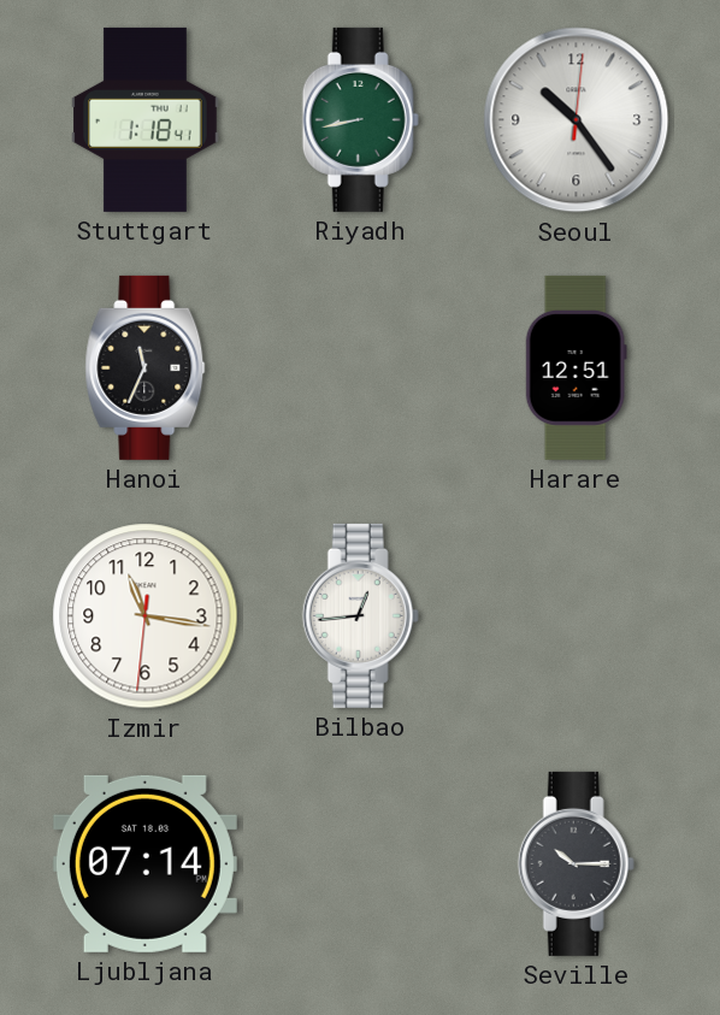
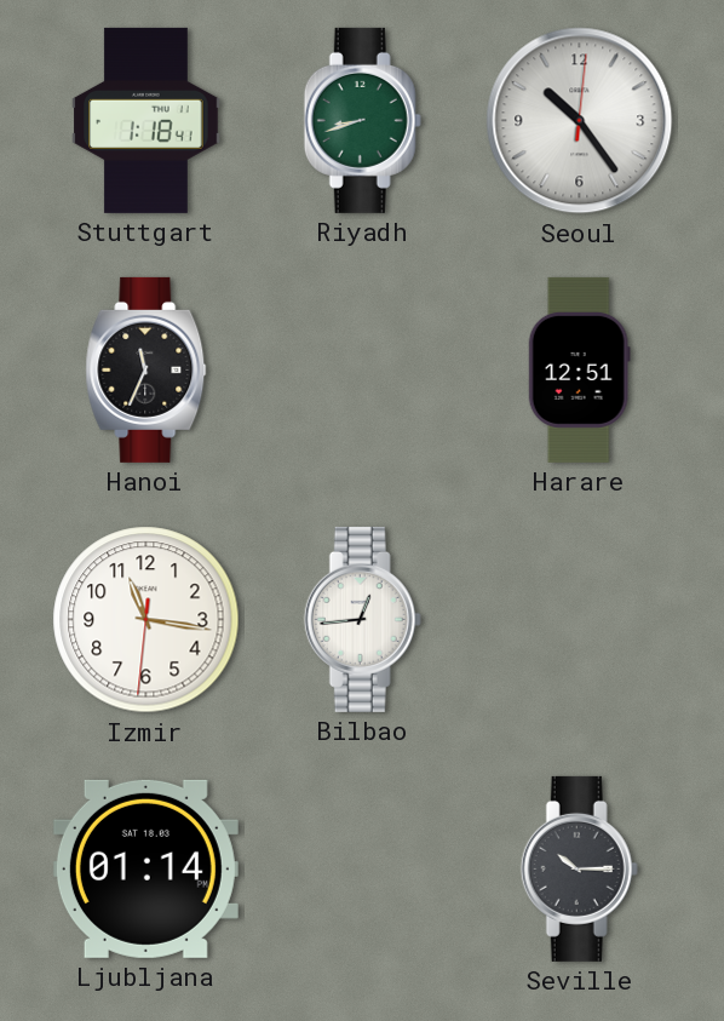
Riyadh: 8:43 -> 8:42
Ljubljana: 07:14 -> 01:14
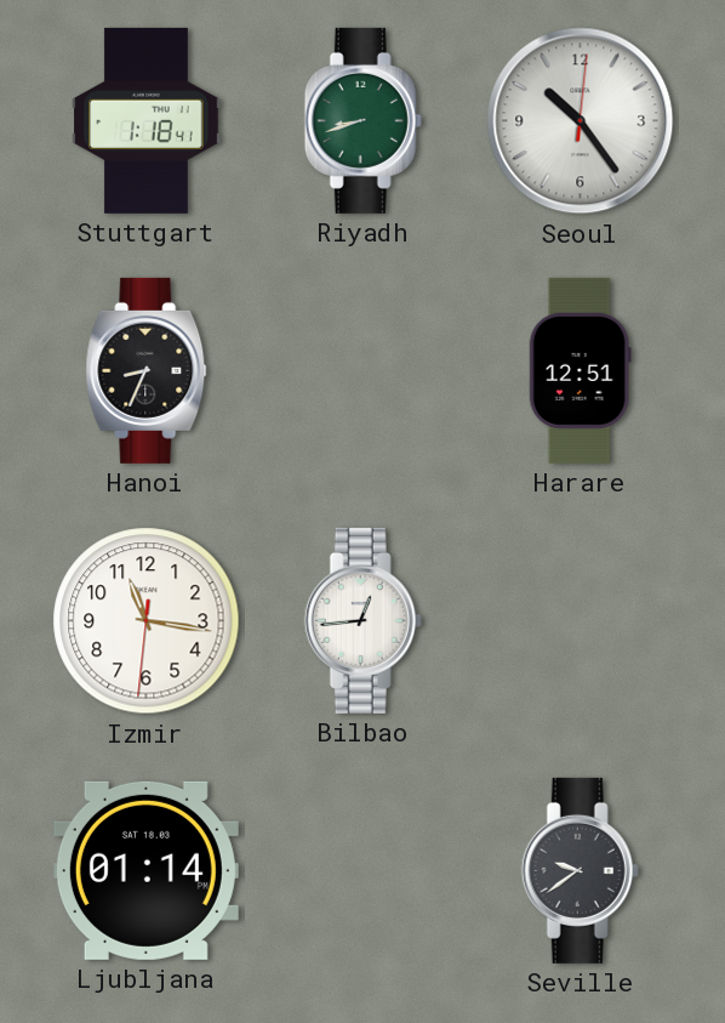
Hanoi: 11:34 -> 8:34
Seville: 10:15 -> 9:39
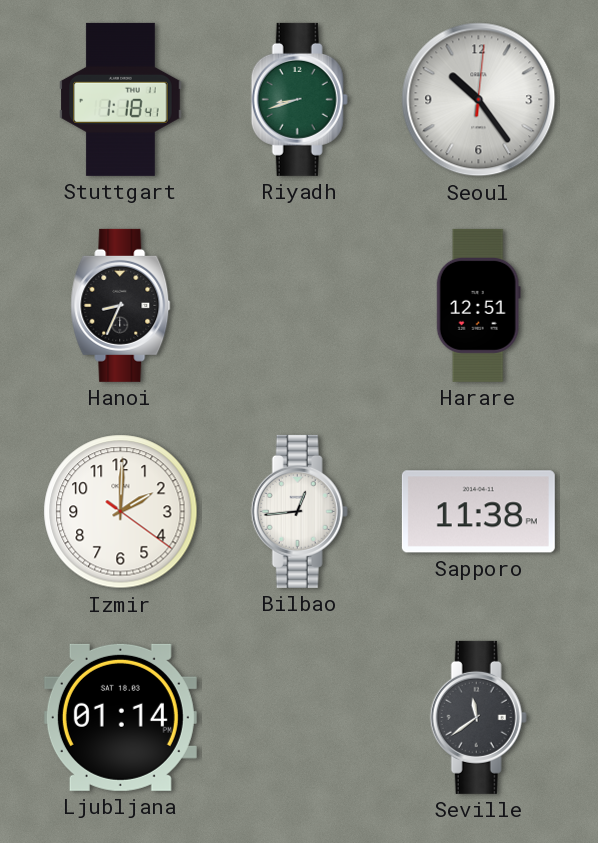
Izmir: 11:16 -> 2:00
Sapporo: none -> 11:38
Seville: 9:39 -> 11:39
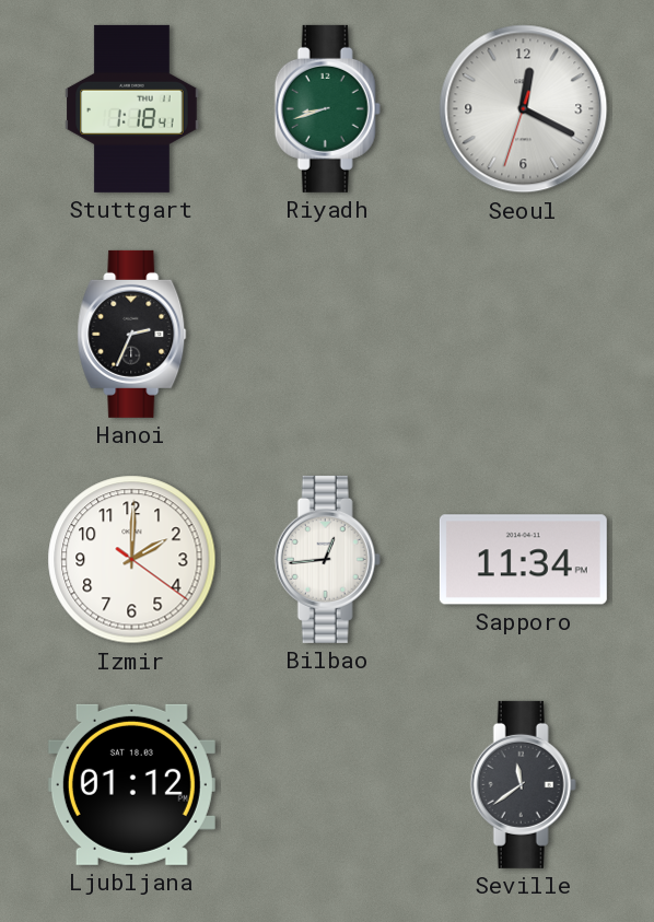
Seoul: 10:24 -> 12:19
Hanoi: 8:34 -> 2:34
Harare: 12:51 -> none
Sapporo: 11:38 -> 11:34
Ljubljana: 01:14 -> 01:12
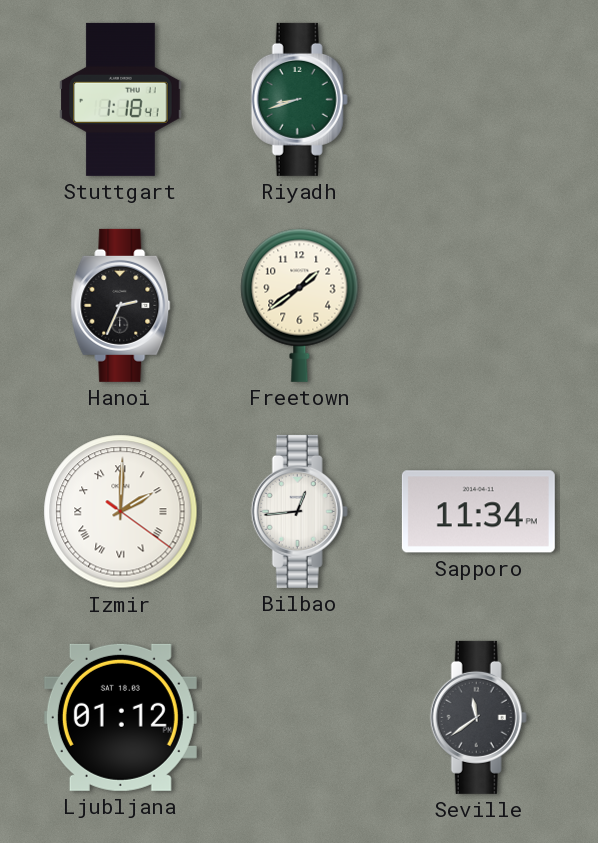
Seoul: 12:19 -> none
Freetown: none -> 1:39
Izmir numerals: Arabic -> Roman
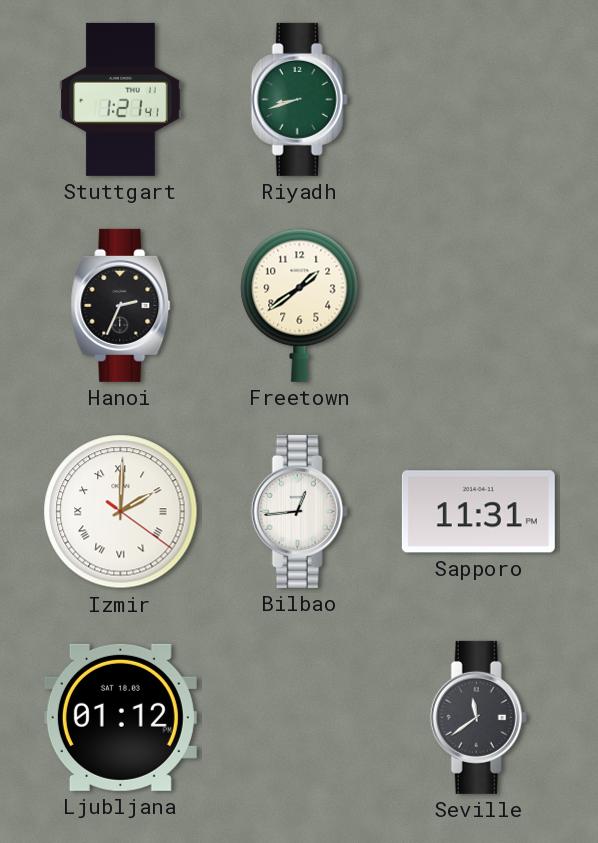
Stuttgart: 1:18 -> 1:21
Sapporo: 11:34 -> 11:31
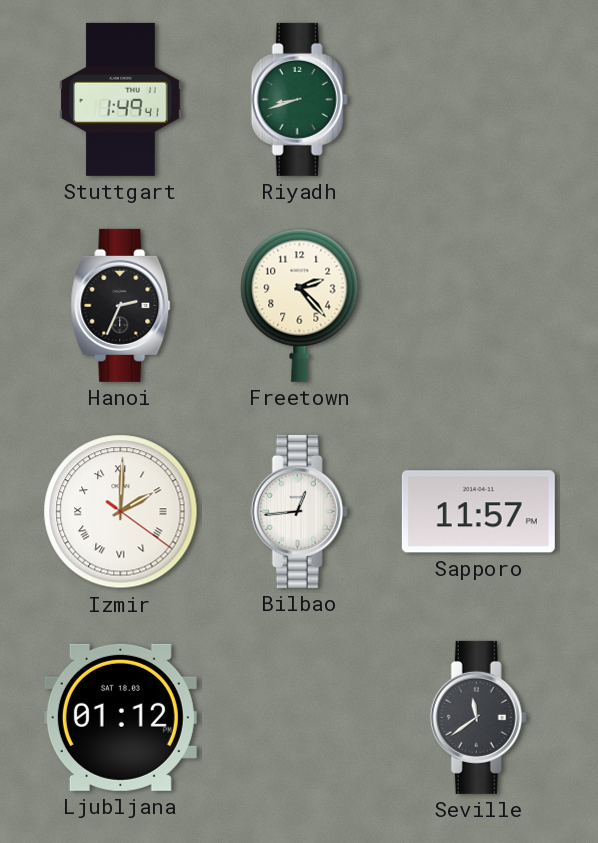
Stuttgart: 1:21 -> 1:49
Freetown: 1:39 -> 2:23
Sapporo: 11:31 -> 11:57
